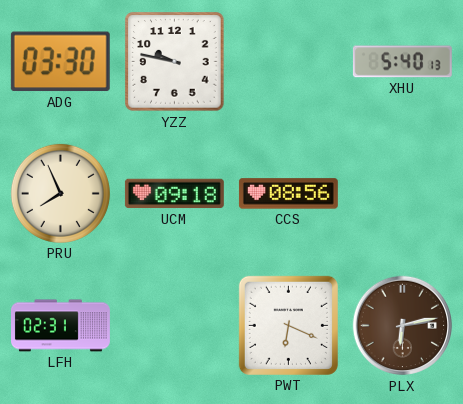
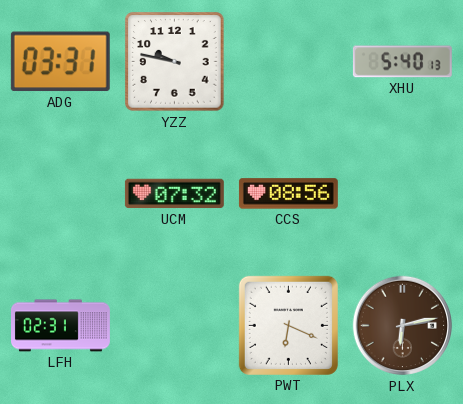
ADG: 03:30 -> 03:31
PRU: 7:56 -> none
UCM: 09:18 -> 07:32
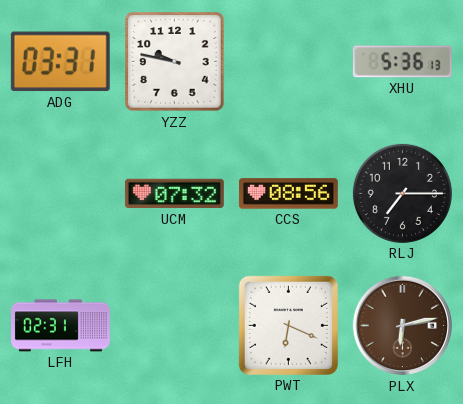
XHU: 5:40 -> 5:36
RLJ: none -> 7:15
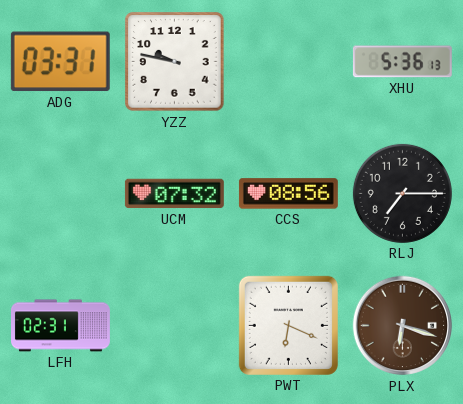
PLX: 6:13 -> 6:18
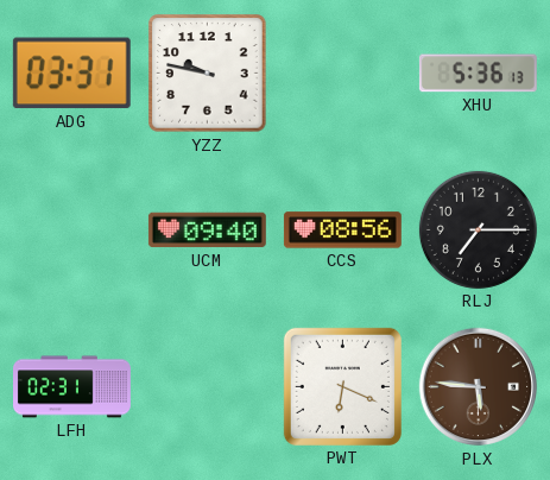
UCM: 07:32 -> 09:40
PLX: 6:18 -> 5:46
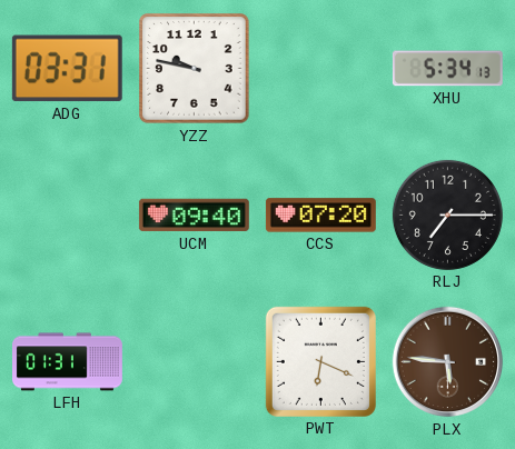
XHU: 5:36 -> 5:34
CCS: 08:56 -> 07:20
LFH: 02:31 -> 01:31
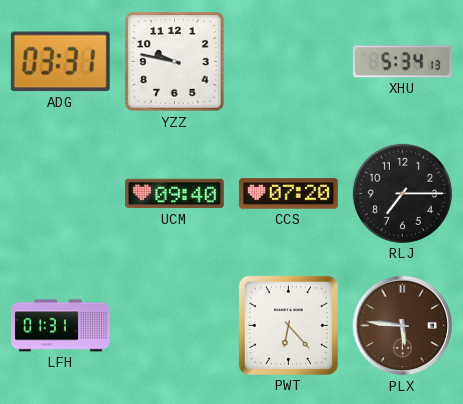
PWT: 6:19 -> 6:23
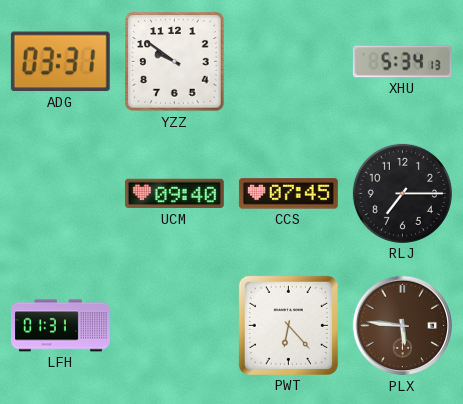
YZZ: 9:47 -> 9:51
CCS: 07:20 -> 07:45
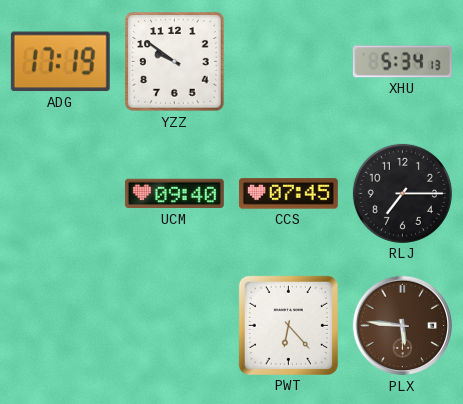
ADG: 03:31 -> 17:19
LFH: 01:31 -> none
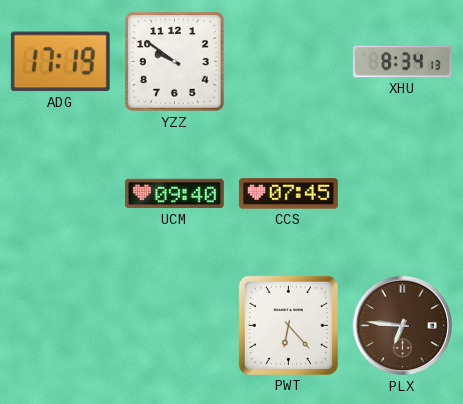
XHU: 5:34 -> 8:34
RLJ: 7:15 -> none
PLX: 5:46 -> 6:46
